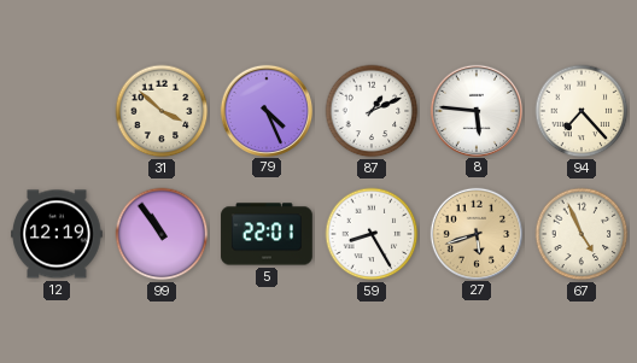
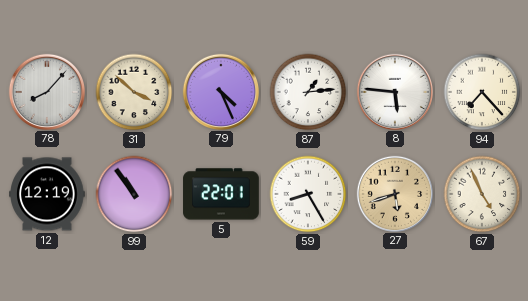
78: none -> 8:07
87: 1:11 -> 1:14
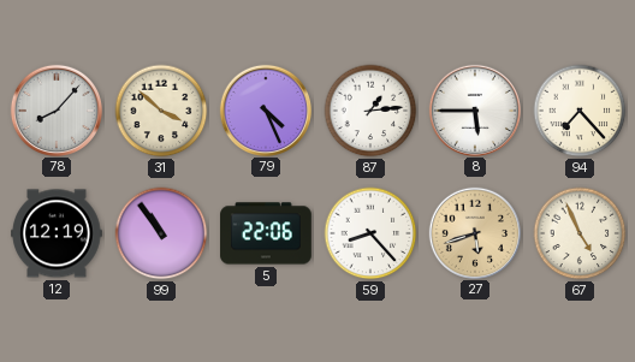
8: 5:46 -> 5:45
5: 22:01 -> 22:06
59: 8:25 -> 8:23
